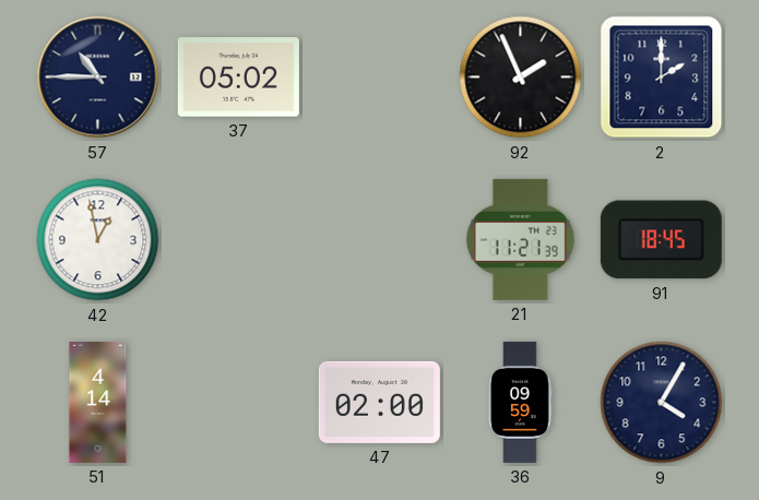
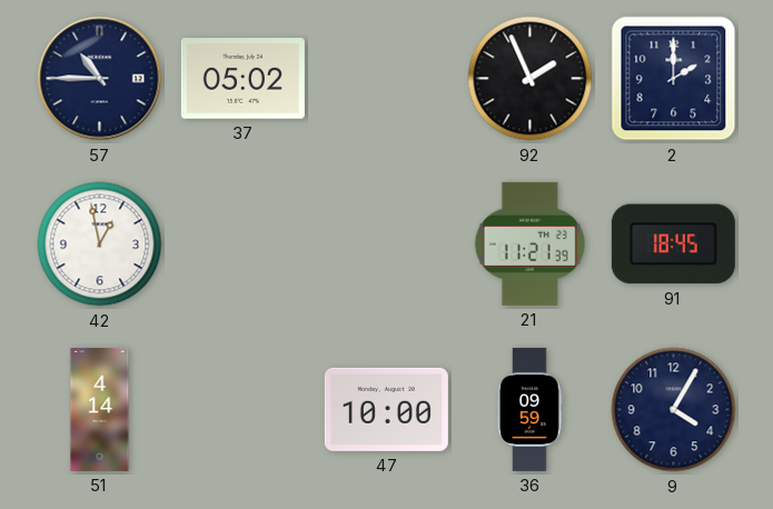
47: 02:00 -> 10:00
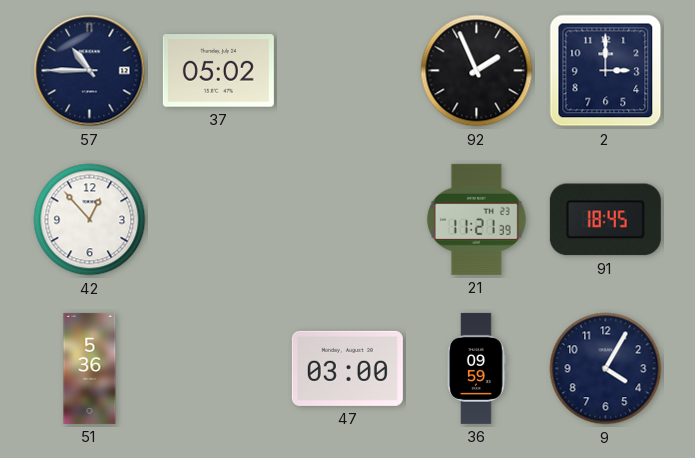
2: 2:00 -> 3:00
42: 12:58 -> 12:53
51: 4:14 -> 5:36
47: 10:00 -> 03:00
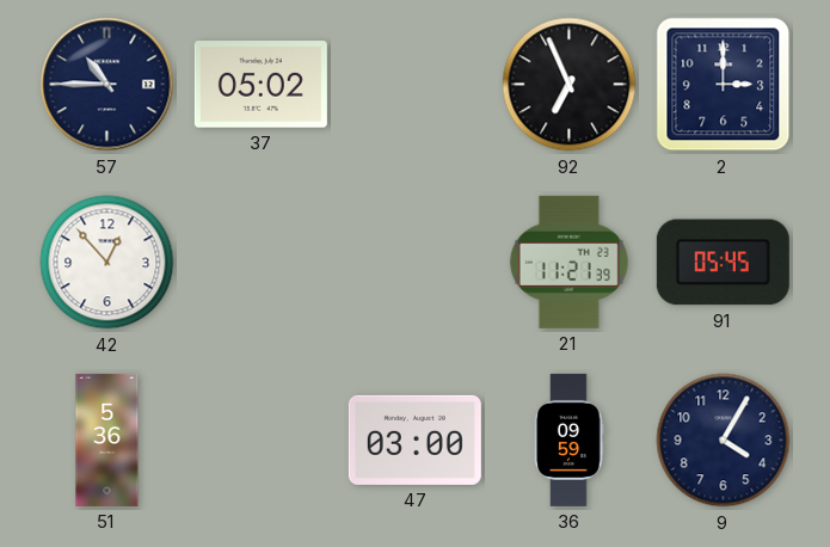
92: 1:56 -> 6:56
91: 18:45 -> 05:45
